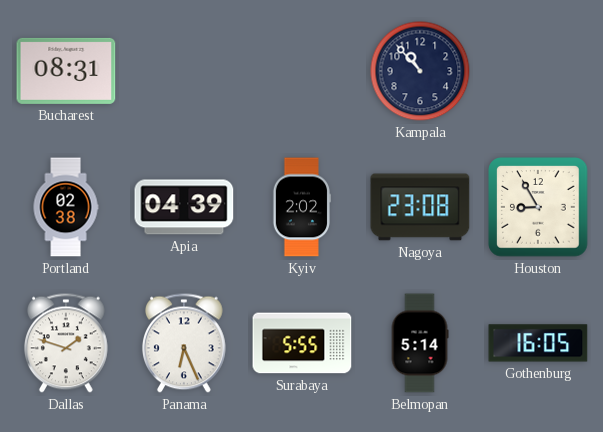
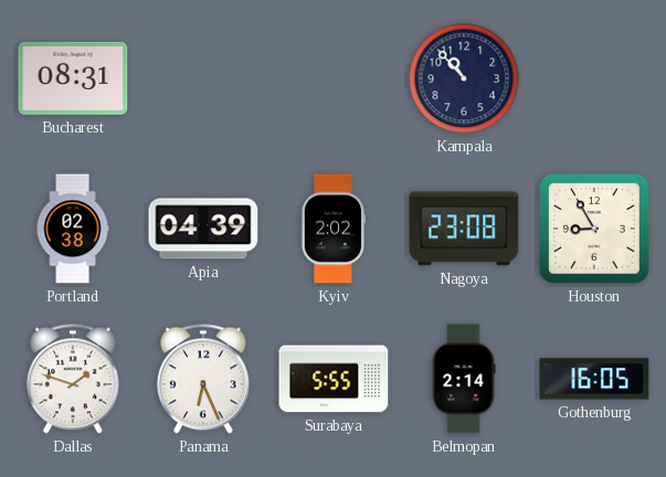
Belmopan: 5:14 -> 2:14
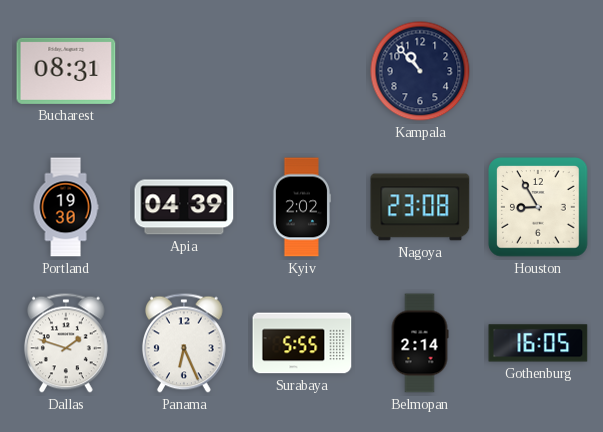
Portland: 02:38 -> 19:30
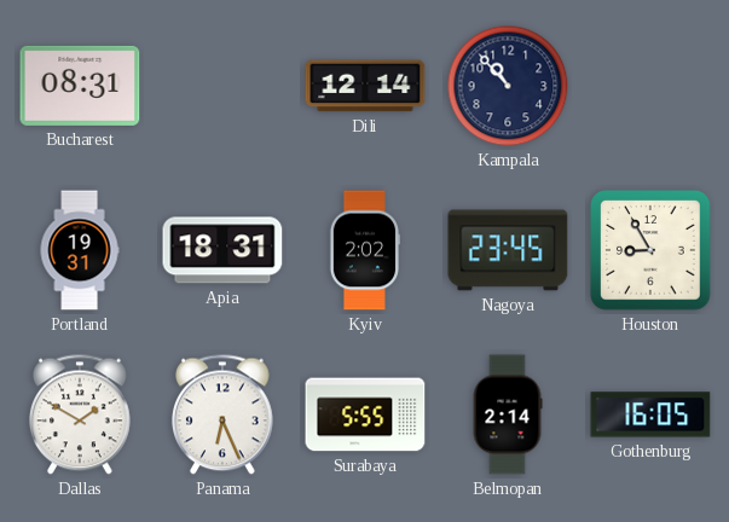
Dili: none -> 12:14
Portland: 19:30 -> 19:31
Apia: 04:39 -> 18:31
Nagoya: 23:08 -> 23:45
Dallas: 1:48 -> 1:50
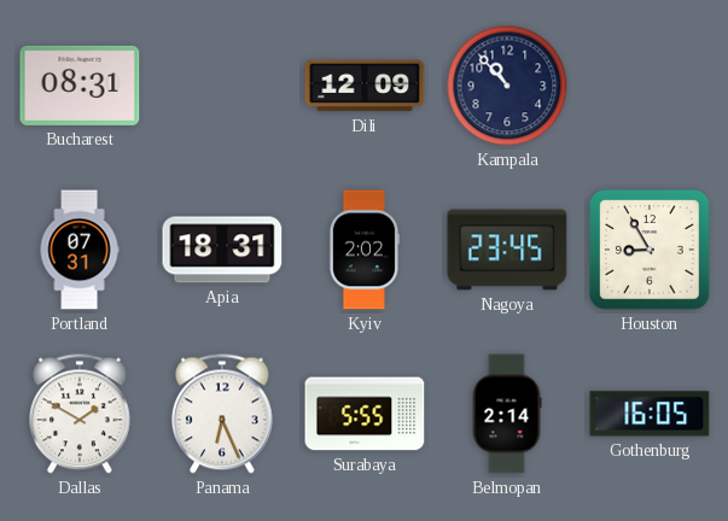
Dili: 12:14 -> 12:09
Portland: 19:31 -> 07:31
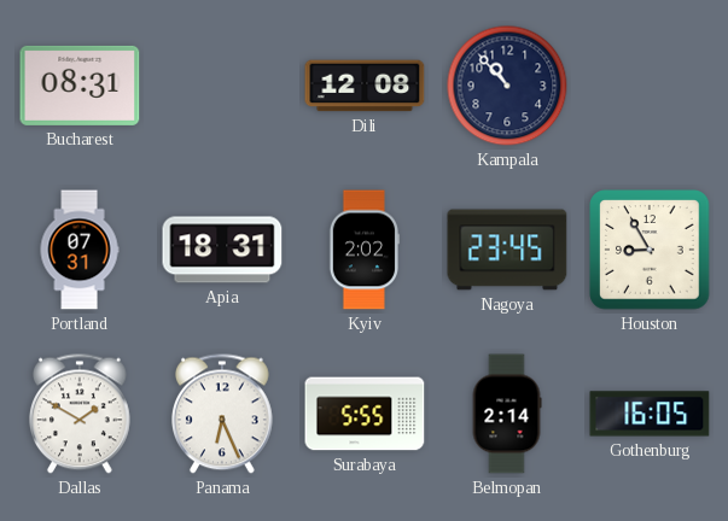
Dili: 12:09 -> 12:08
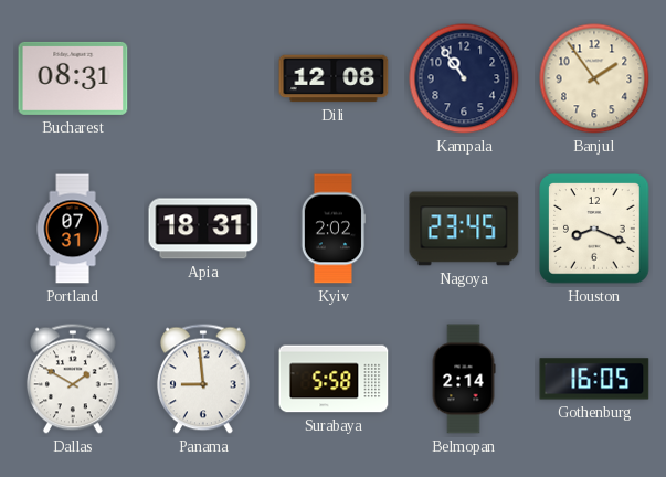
Kampala: 10:53 -> 10:54
Banjul: none -> 1:54
Houston: 8:55 -> 8:19
Panama: 6:26 -> 8:59
Surabaya: 5:55 -> 5:58
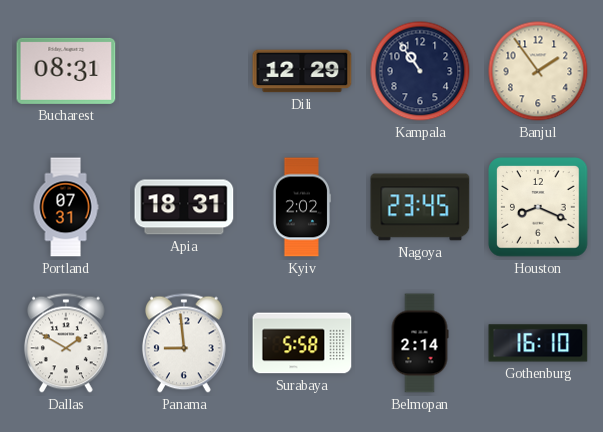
Dili: 12:08 -> 12:29
Gothenburg: 16:05 -> 16:10
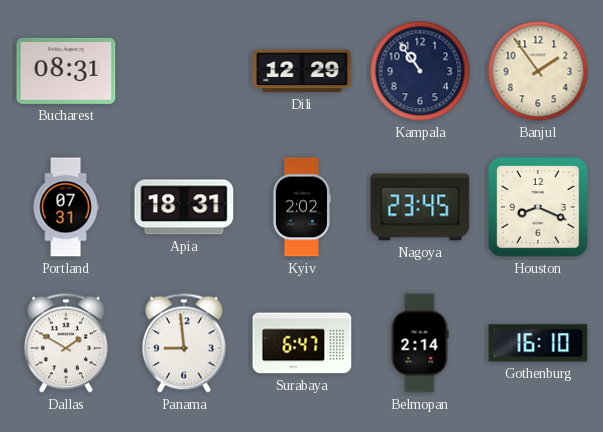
Surabaya: 5:58 -> 6:47
